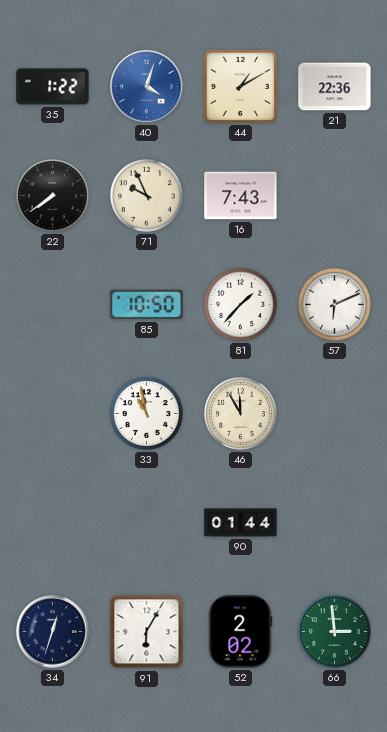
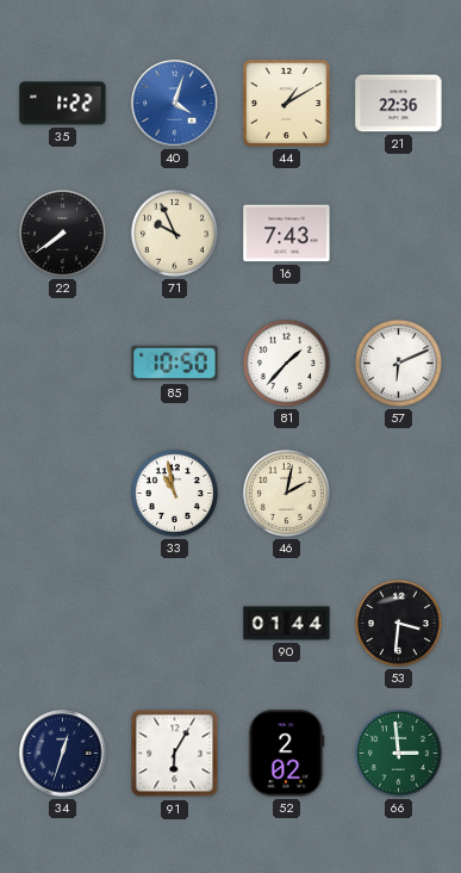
46: 11:55 -> 2:02
53: none -> 3:31
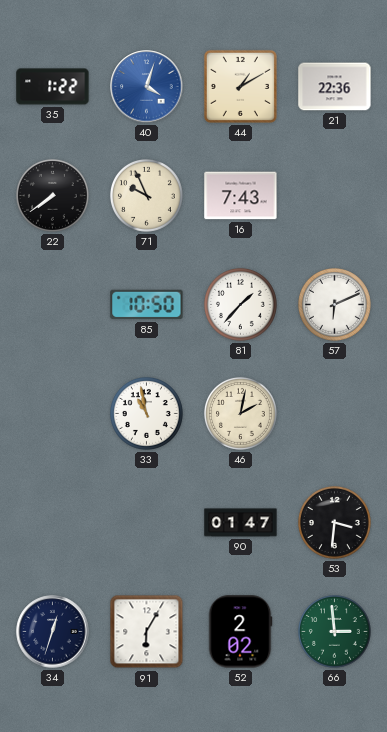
90: 01:44 -> 01:47
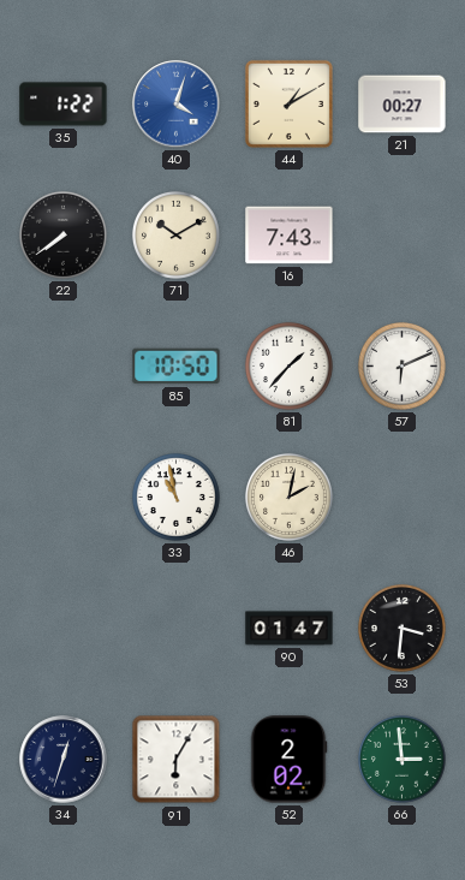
21: 22:36 -> 00:27
71: 9:56 -> 10:10
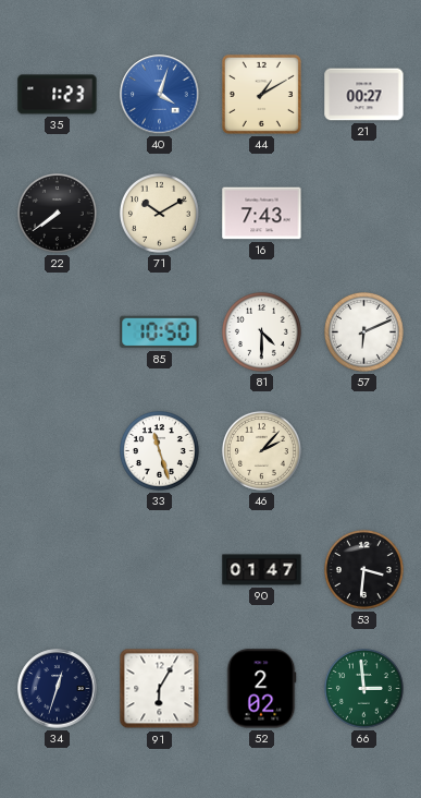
35: 1:22 -> 1:23
81: 1:37 -> 4:30
33: 10:58 -> 11:27
46: 2:02 -> 2:07
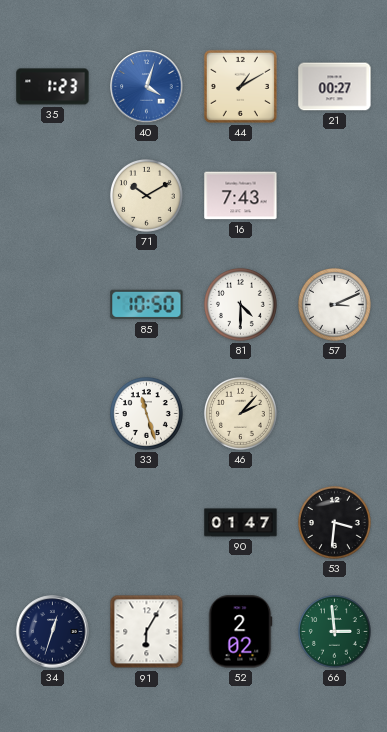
22: 7:39 -> none
57: 6:11 -> 3:11
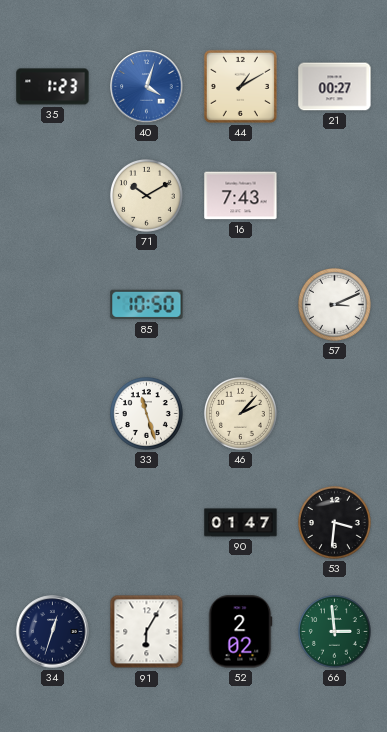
81: 4:30 -> none
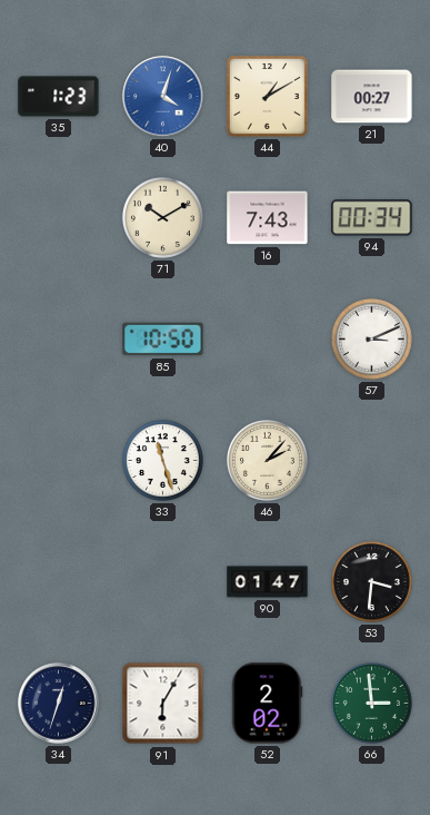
94: none -> 00:34
